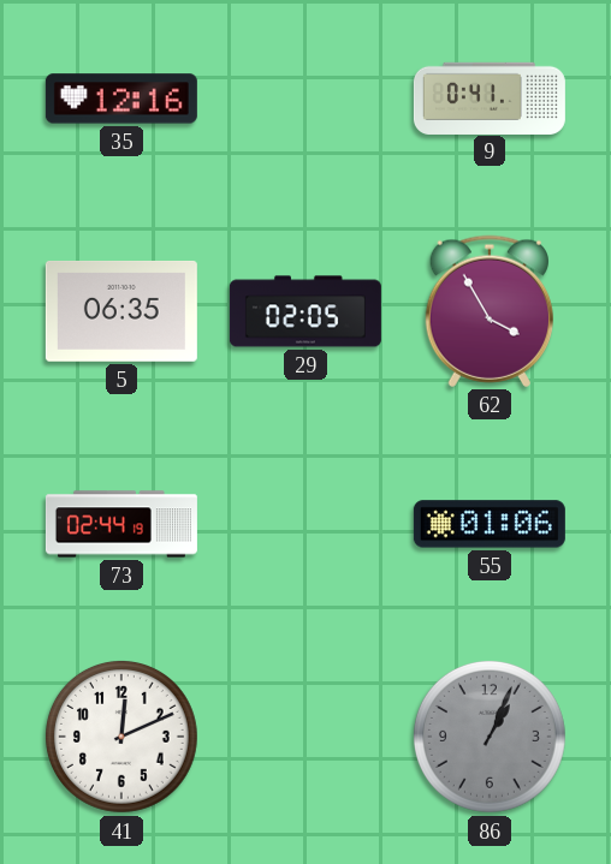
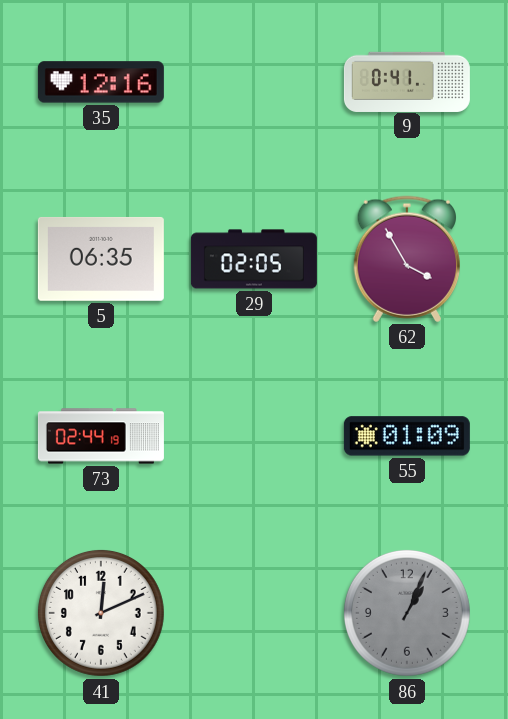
55: 01:06 -> 01:09
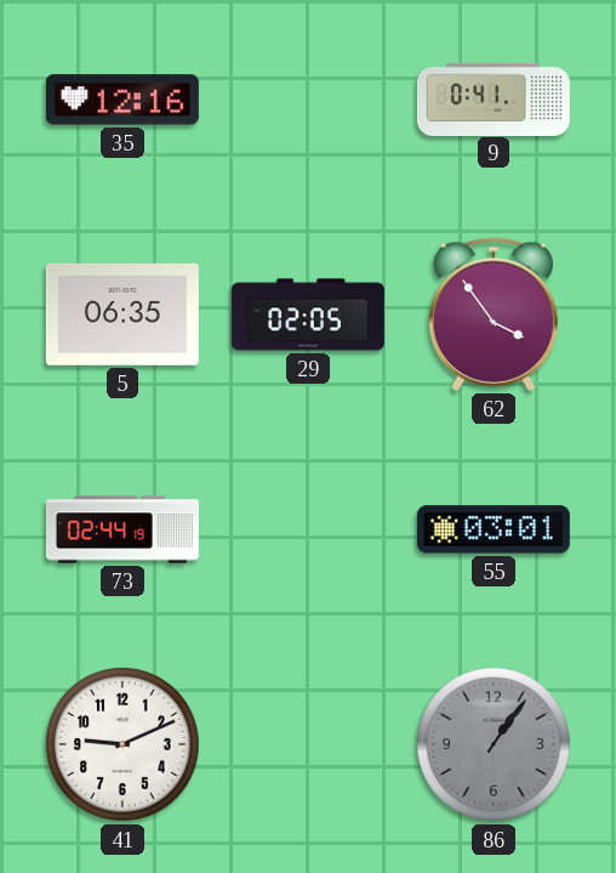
62: 3:55 -> 3:54
55: 01:09 -> 03:01
41: 12:11 -> 9:11
86: 1:04 -> 1:06
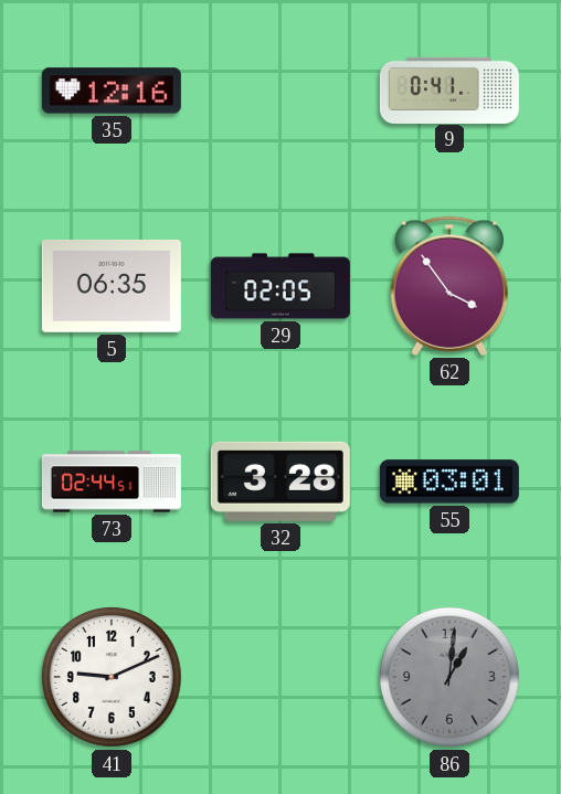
73: 02:44:19 -> 02:44:51
32: none -> 3:28
86: 1:06 -> 1:01
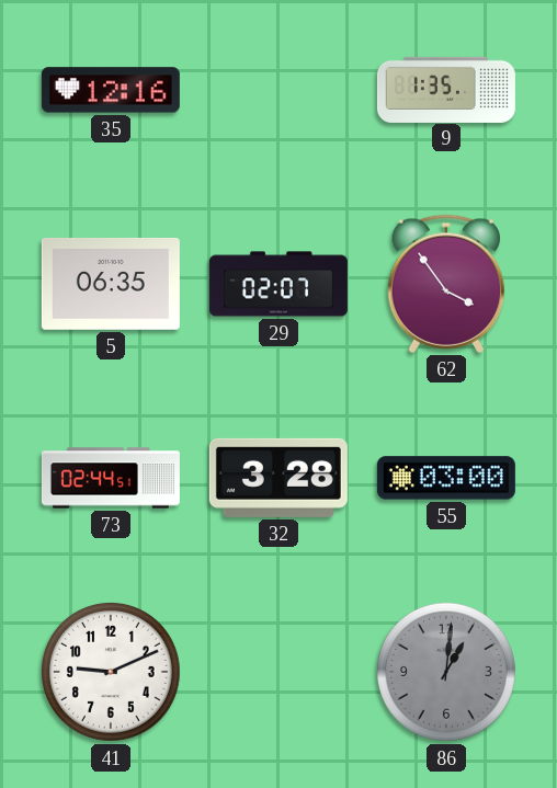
9: 0:41 -> 1:35
29: 02:05 -> 02:07
55: 03:01 -> 03:00
